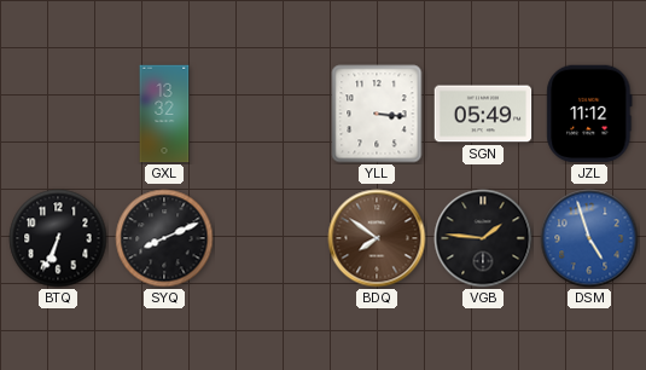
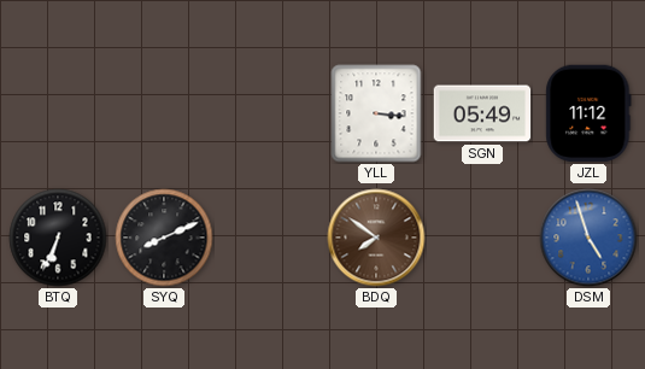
GXL: 13:32 -> none
VGB: 1:46 -> none
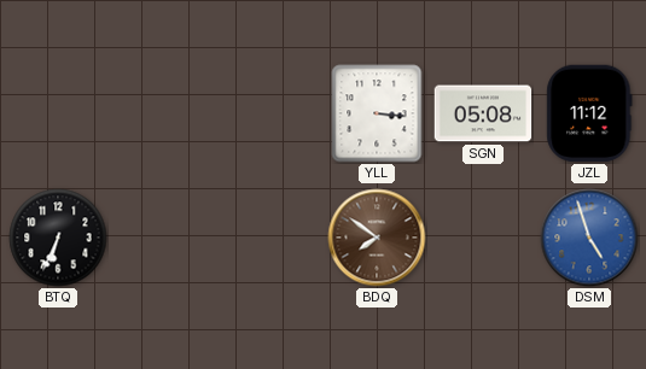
SGN: 05:49 -> 05:08
SYQ: 8:11 -> none
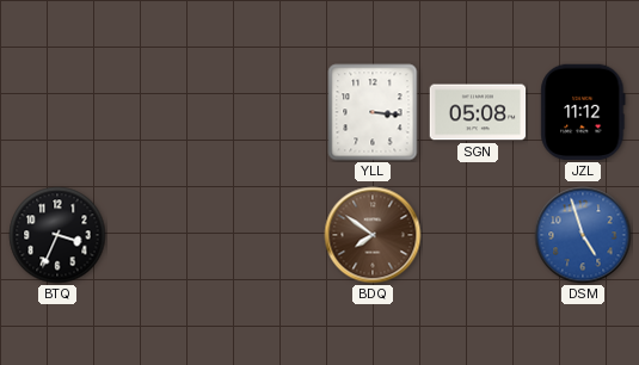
BTQ: 6:34 -> 3:34
